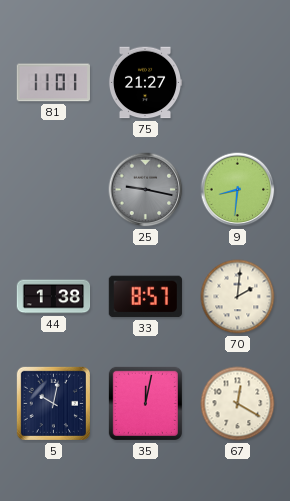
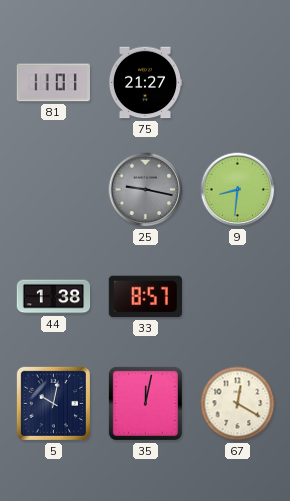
70: 2:01 -> none
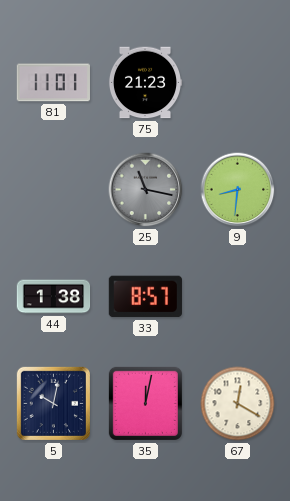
75: 21:27 -> 21:23
25: 9:17 -> 11:17
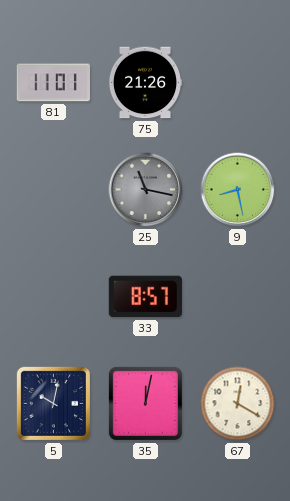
75: 21:23 -> 21:26
9: 8:31 -> 8:28
44: 1:38 -> none
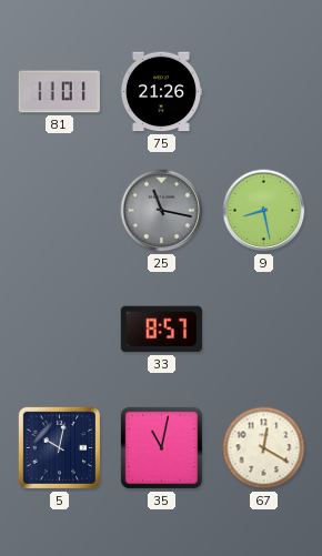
35: 12:02 -> 11:02
